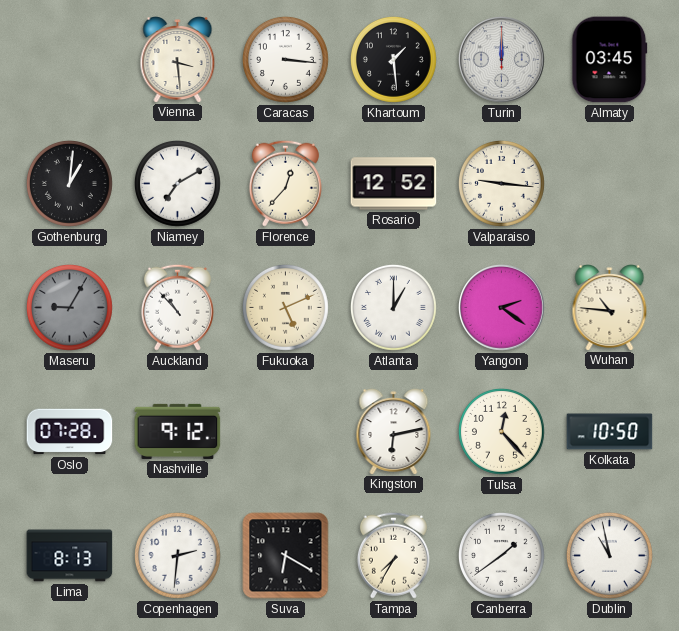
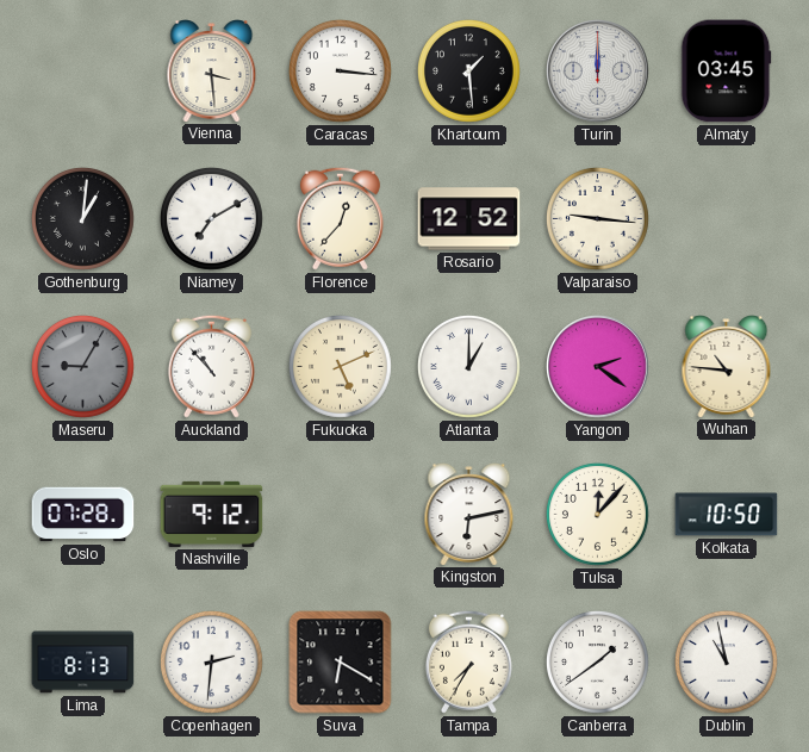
Tulsa: 12:23 -> 12:07
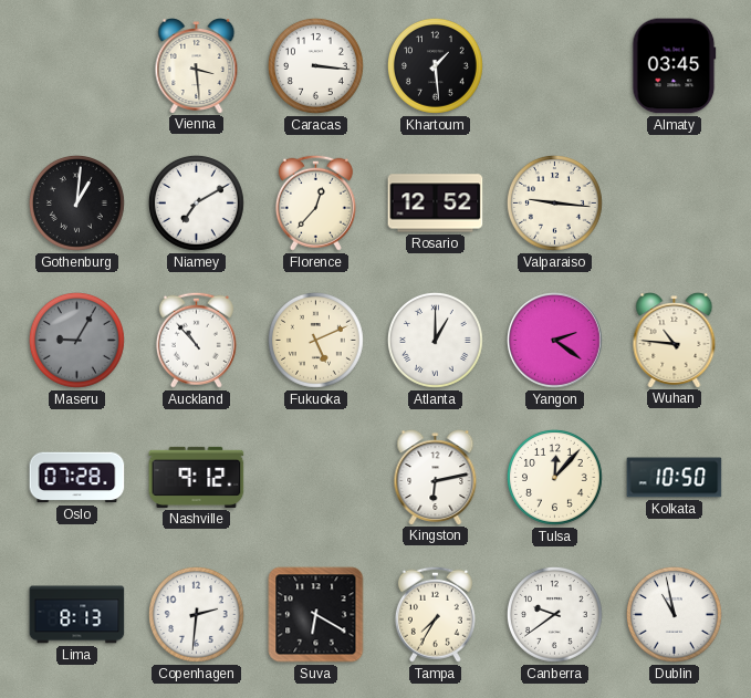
Turin: 12:00 -> none
Canberra: 1:39 -> 9:39
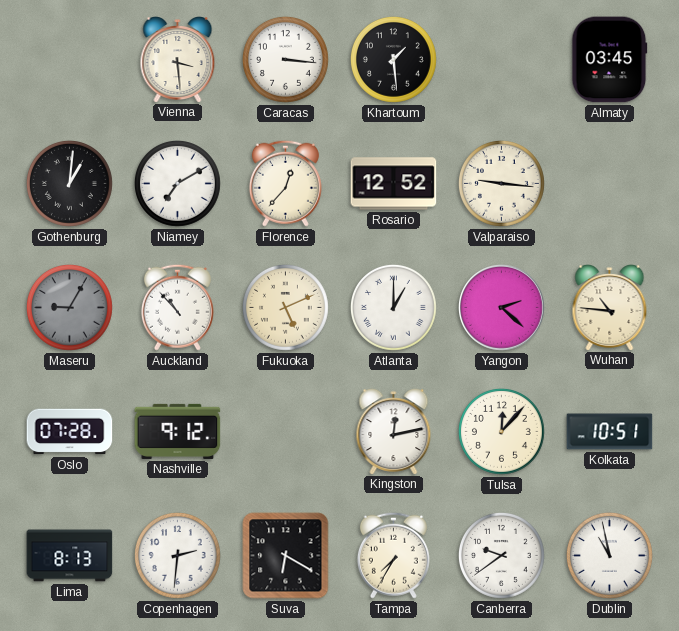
Yangon: 2:21 -> 2:22
Kingston: 6:13 -> 12:13
Kolkata: 10:50 -> 10:51
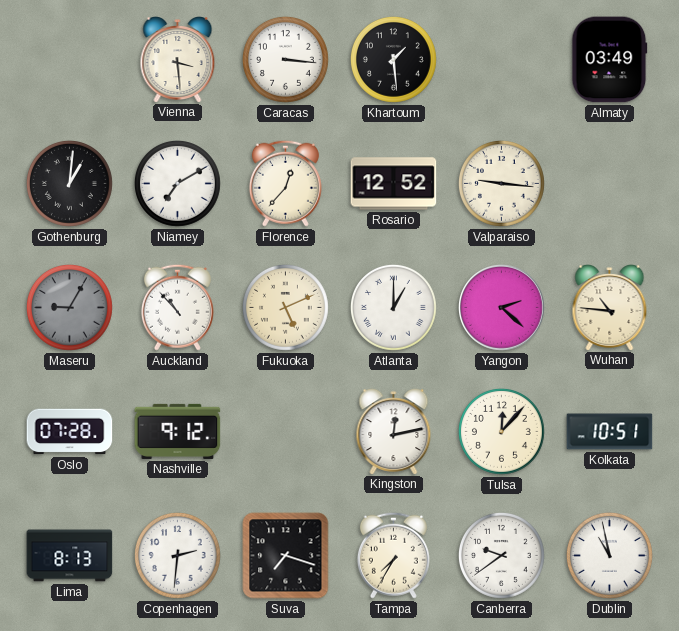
Almaty: 03:45 -> 03:49
Suva: 6:20 -> 7:18
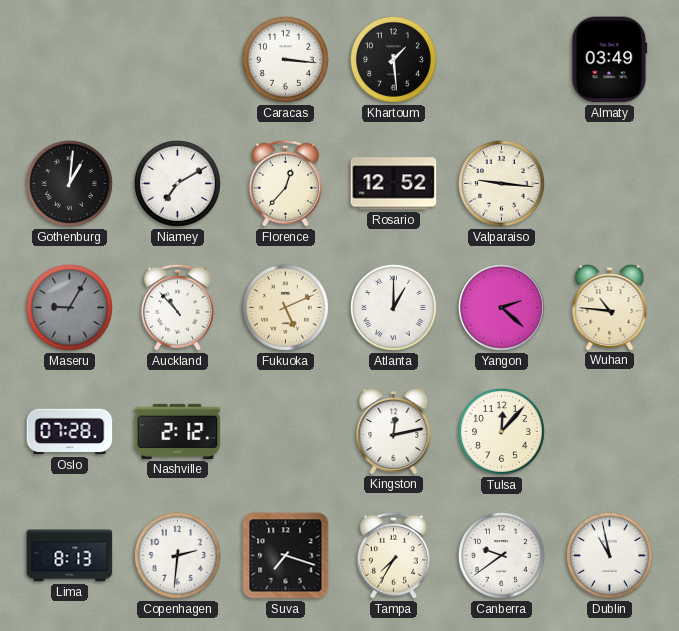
Vienna: 3:29 -> none
Nashville: 9:12 -> 2:12
Kolkata: 10:51 -> none
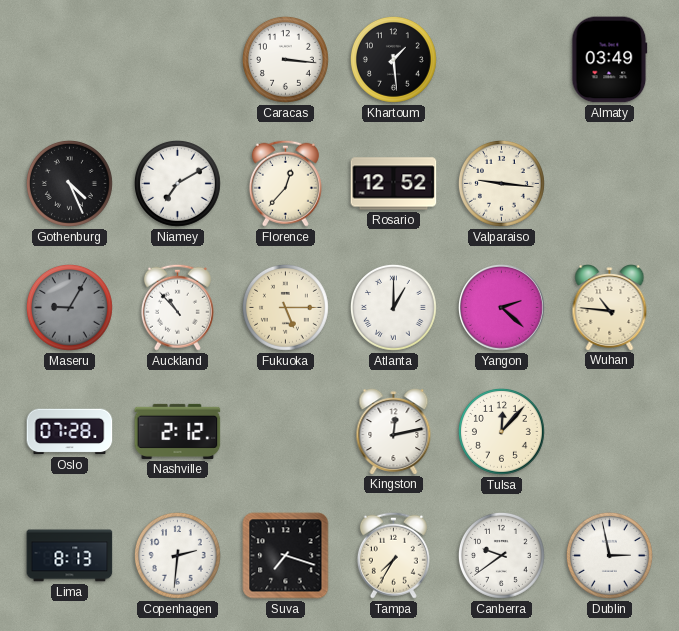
Gothenburg: 1:01 -> 4:26
Fukuoka: 5:11 -> 5:15
Dublin: 10:58 -> 2:58
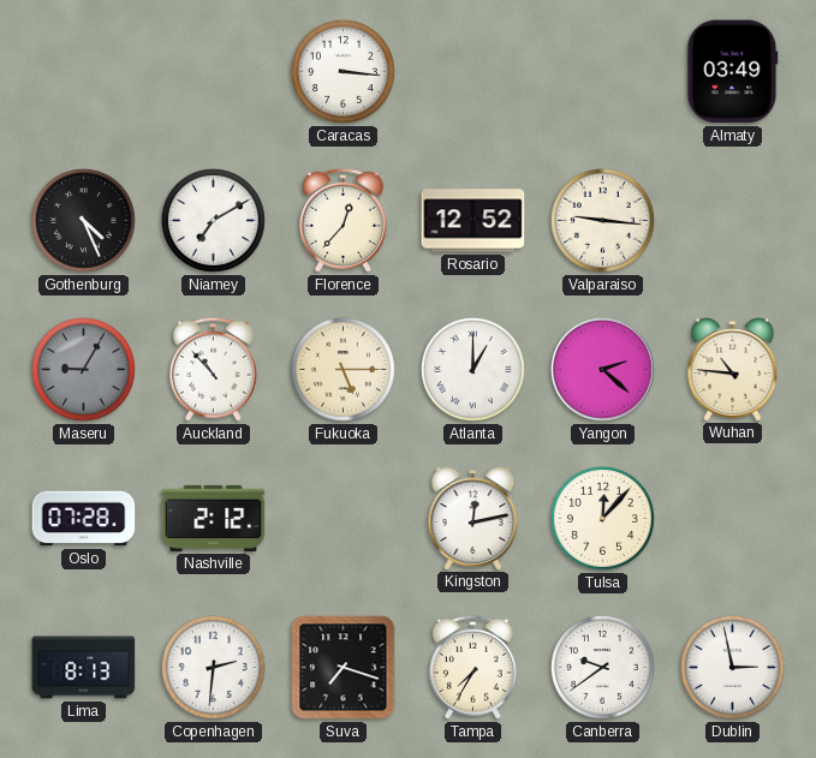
Khartoum: 1:29 -> none
